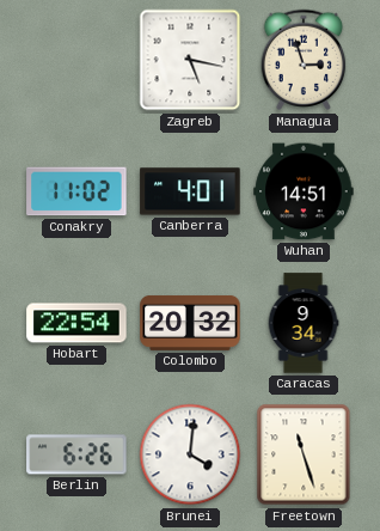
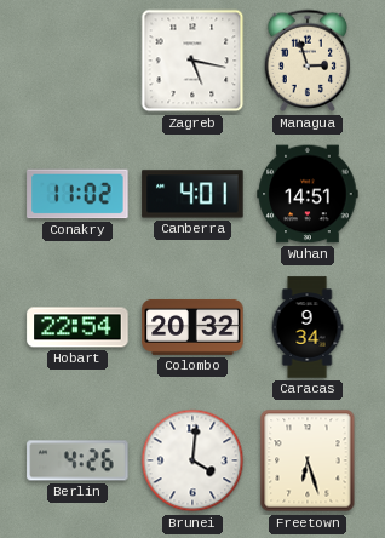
Berlin: 6:26 -> 4:26
Freetown: 11:27 -> 6:27
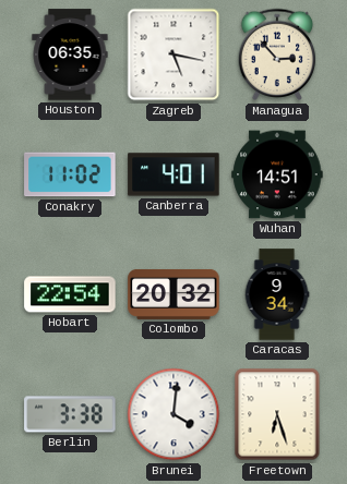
Houston: none -> 06:35
Managua: 2:57 -> 2:53
Berlin: 4:26 -> 3:38
